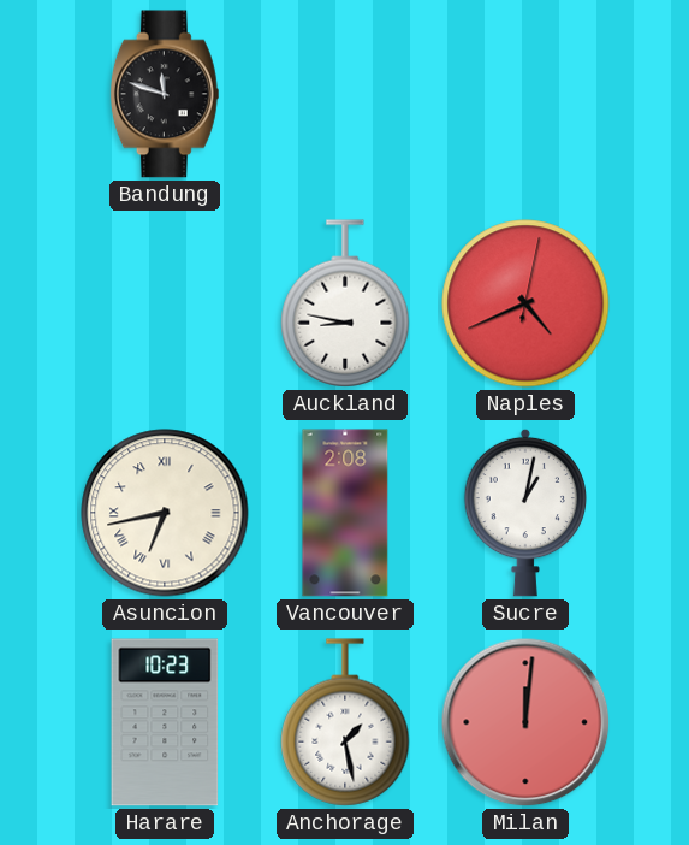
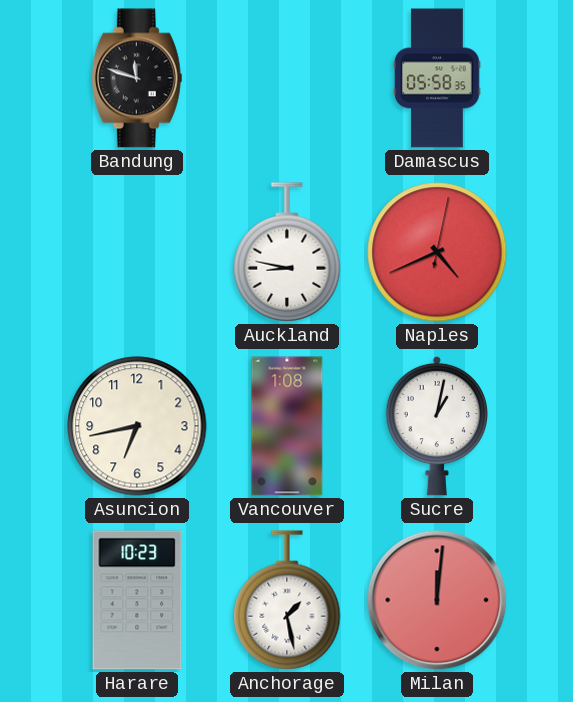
Damascus: none -> 05:58
Asuncion numerals: Roman -> Arabic
Vancouver: 2:08 -> 1:08
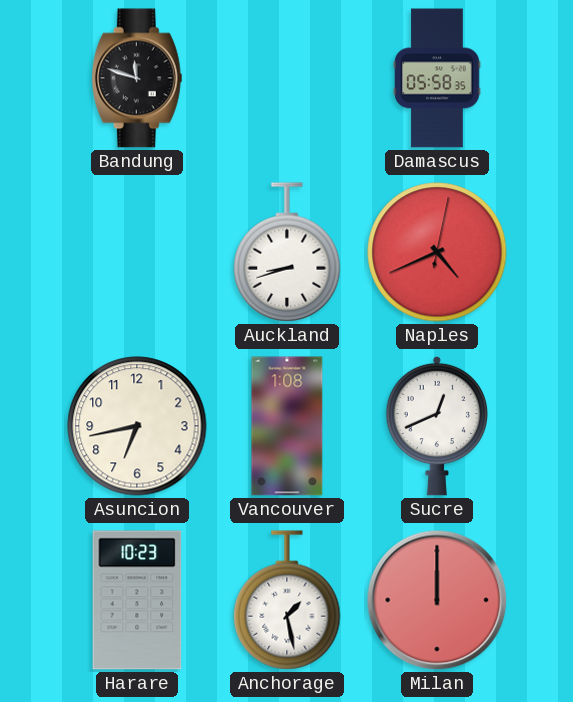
Auckland: 8:47 -> 8:42
Sucre: 1:02 -> 12:41
Milan: 12:01 -> 12:00
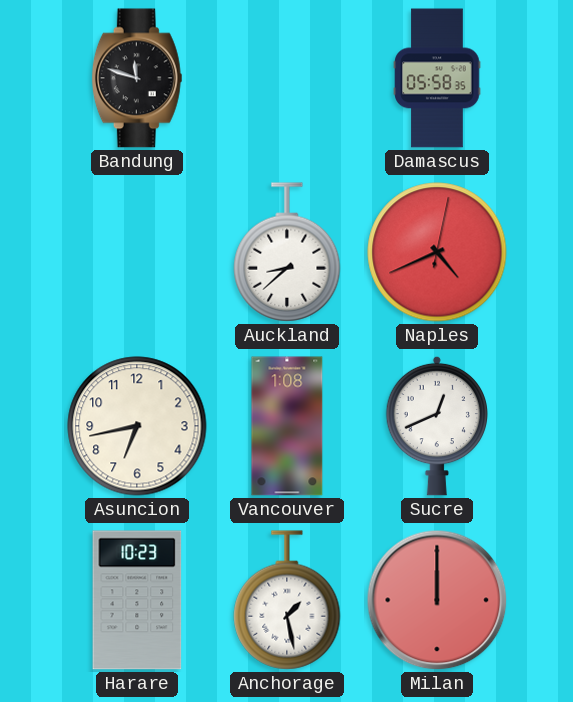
Auckland: 8:42 -> 8:38
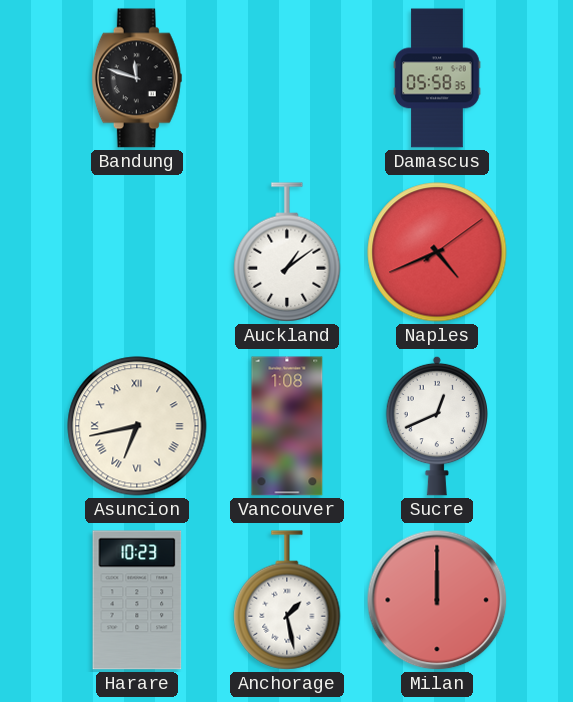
Auckland: 8:38 -> 1:09
Naples: 4:41:02 -> 4:41:09
Asuncion numerals: Arabic -> Roman
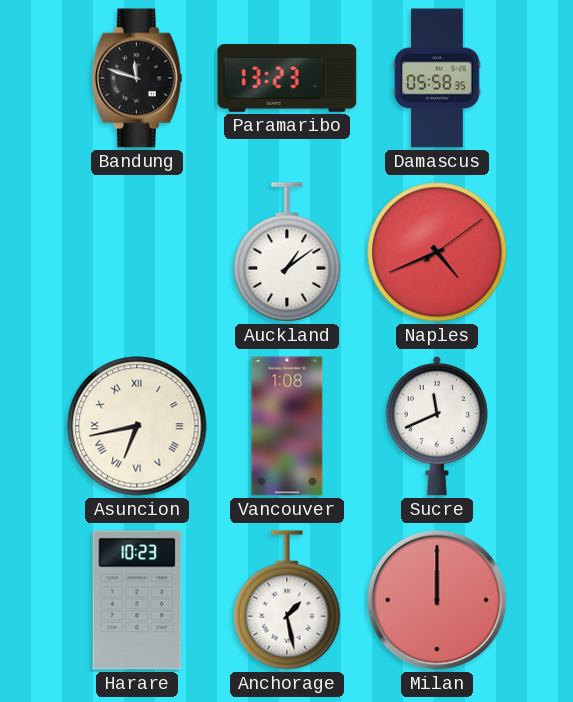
Paramaribo: none -> 13:23
Sucre: 12:41 -> 11:41
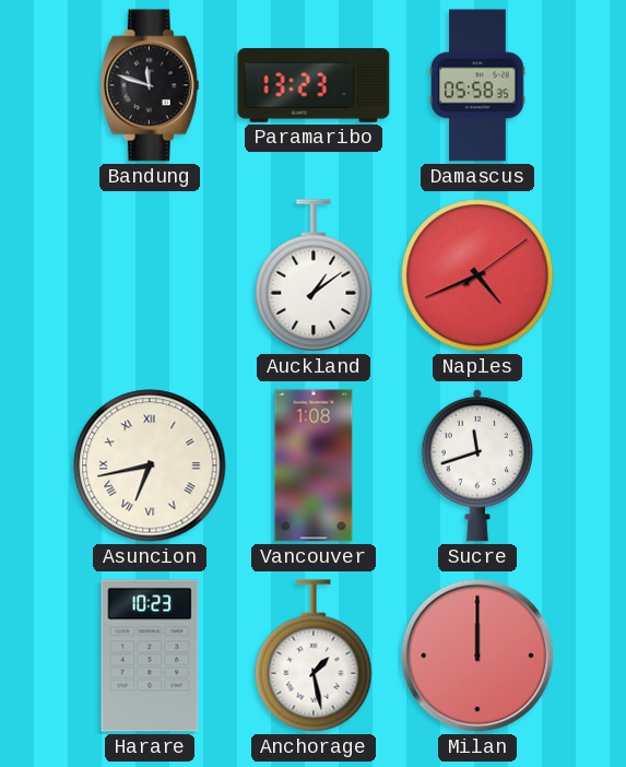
Sucre: 11:41 -> 11:42
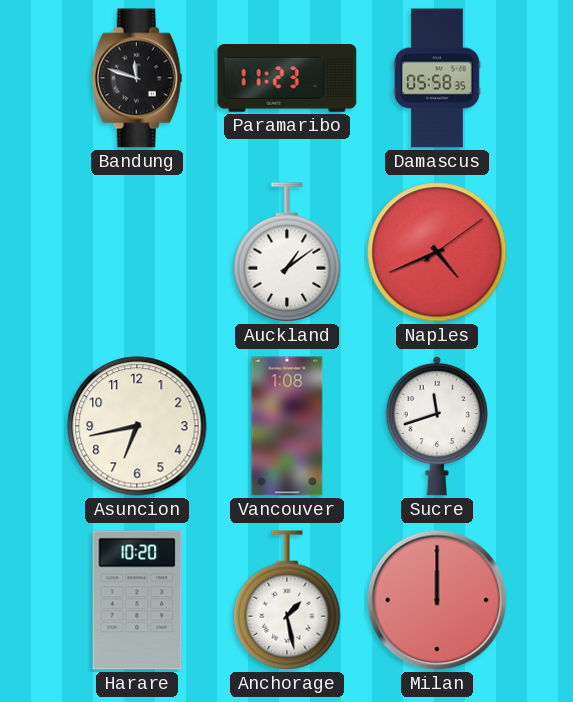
Paramaribo: 13:23 -> 11:23
Asuncion numerals: Roman -> Arabic
Harare: 10:23 -> 10:20
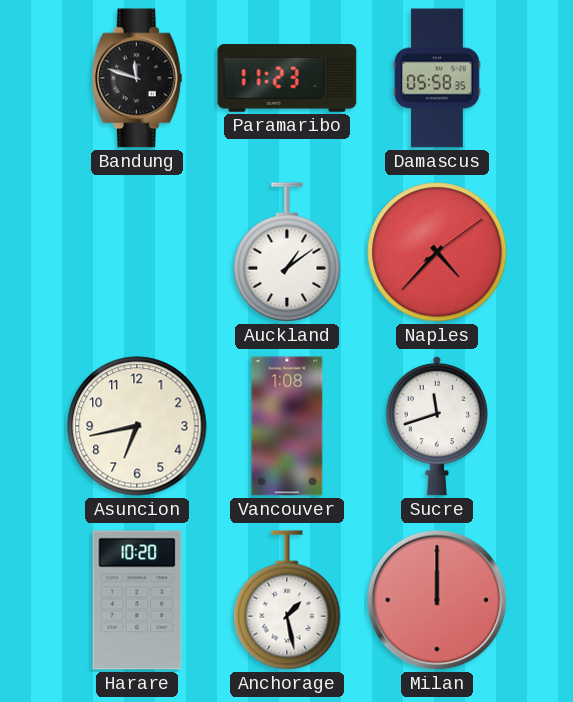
Naples: 4:41 -> 4:37
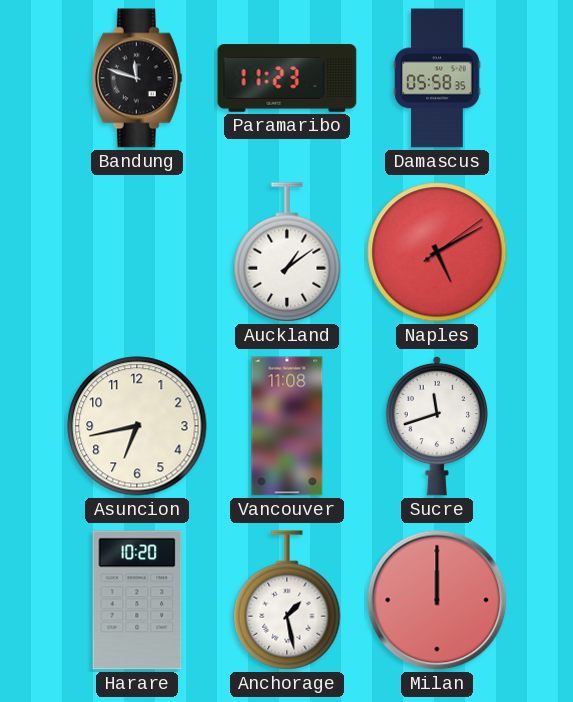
Naples: 4:37 -> 5:10
Vancouver: 1:08 -> 11:08
